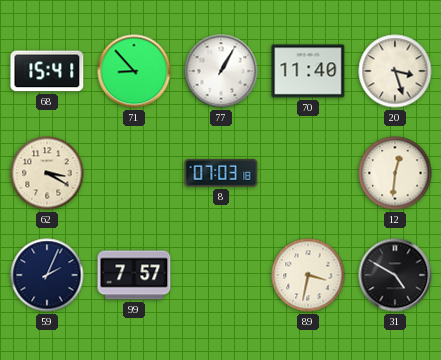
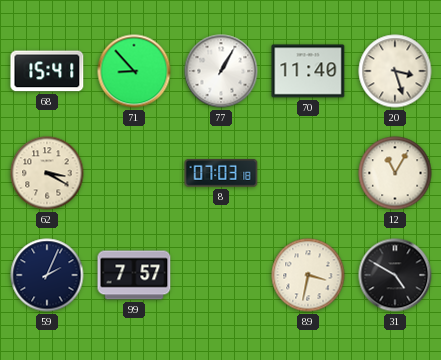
12: 12:31 -> 11:05
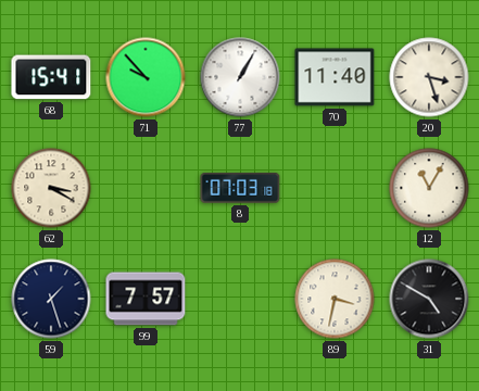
71: 8:53 -> 9:53
59: 2:04 -> 1:27
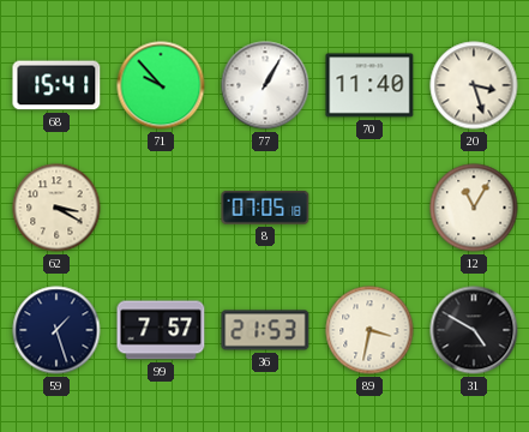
8: 07:03 -> 07:05
36: none -> 21:53
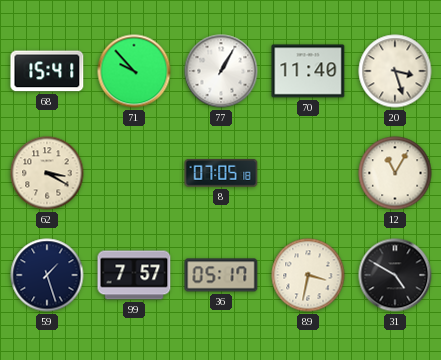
36: 21:53 -> 05:17
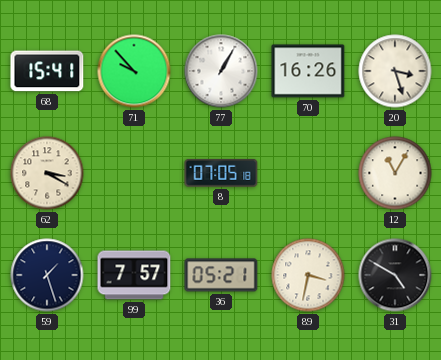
70: 11:40 -> 16:26
36: 05:17 -> 05:21
